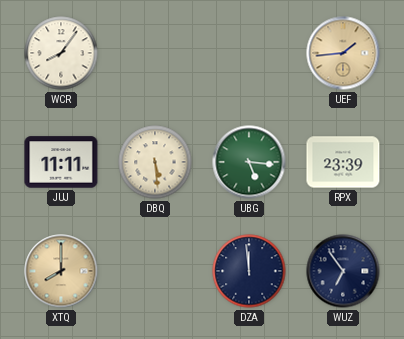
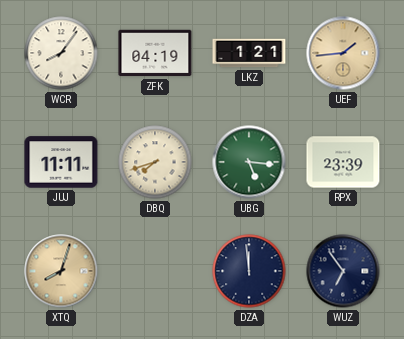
ZFK: none -> 04:19
LKZ: none -> 1:21
DBQ: 5:29 -> 7:42
XTQ: 8:00 -> 8:03
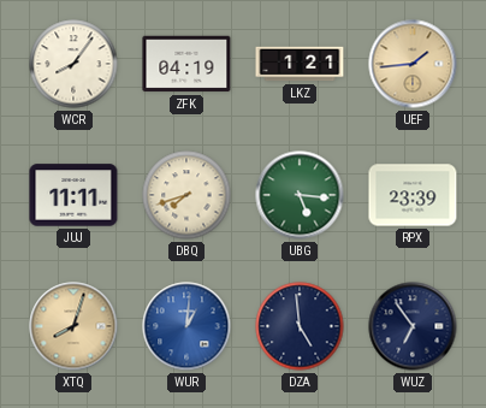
WUR: none -> 1:01
DZA: 11:59 -> 4:59
